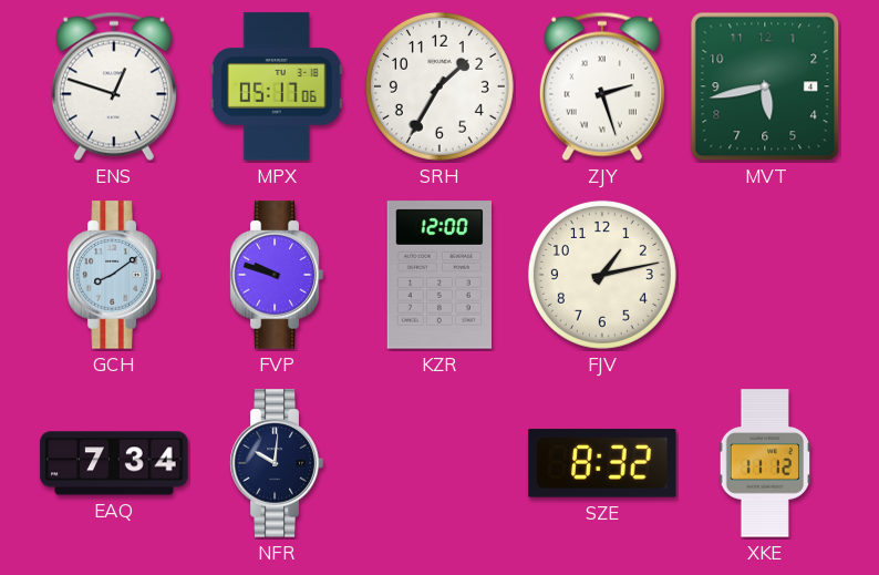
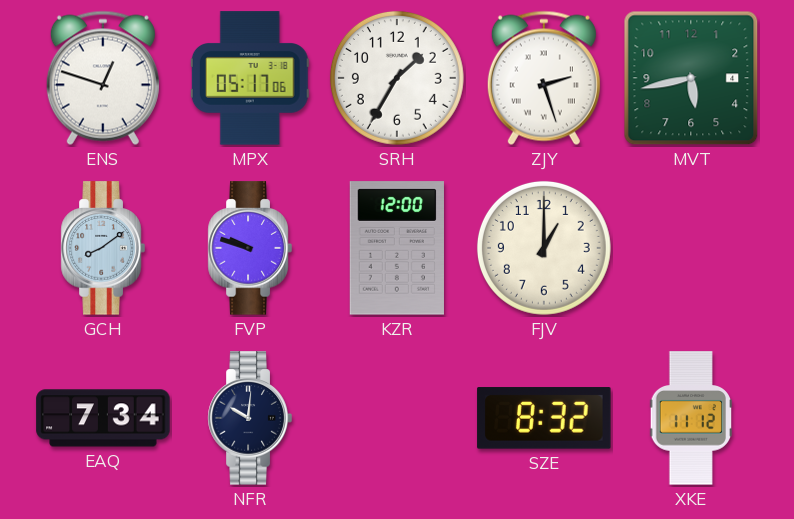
FJV: 1:13 -> 1:00
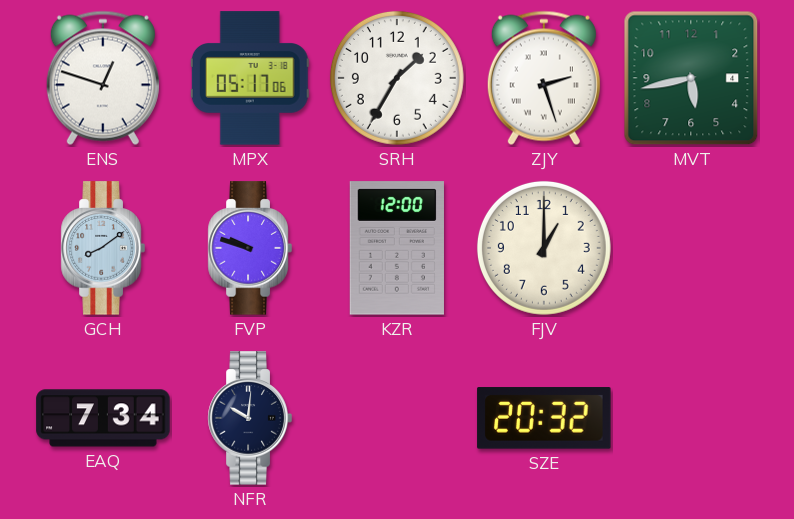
SZE: 8:32 -> 20:32
XKE: 11:12 -> none
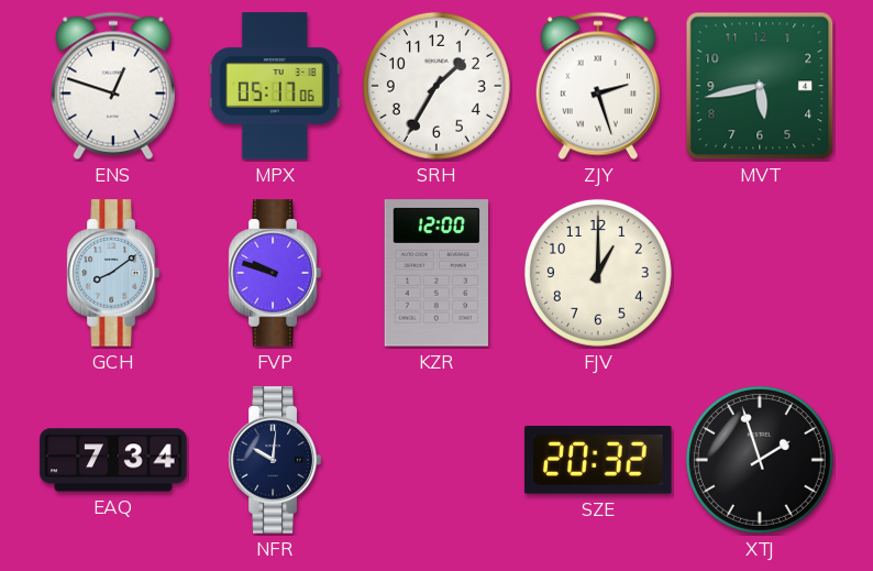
XTJ: none -> 1:57
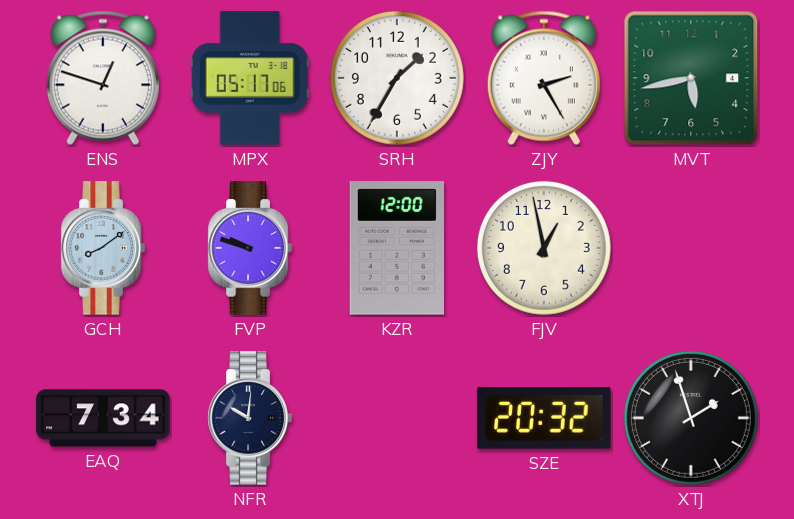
ZJY: 2:27 -> 2:25
FJV: 1:00 -> 12:58
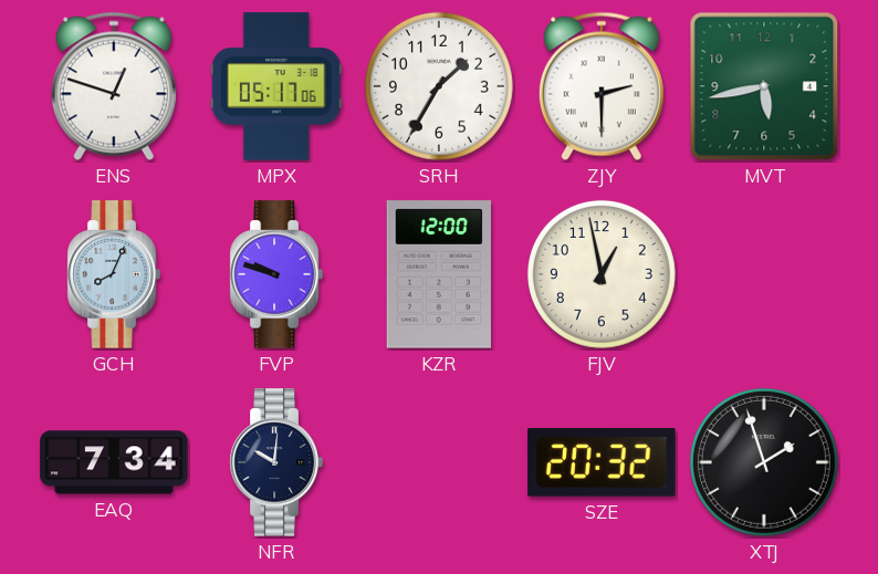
ZJY: 2:25 -> 2:30
GCH: 8:09 -> 8:04
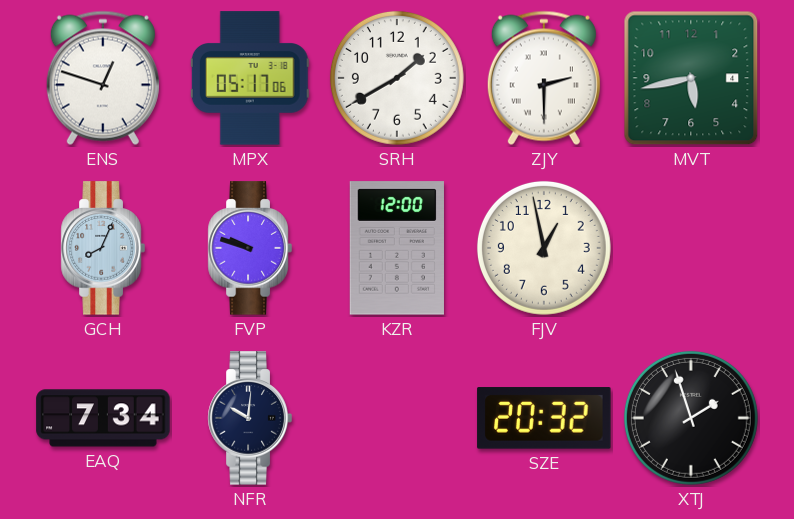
SRH: 1:35 -> 1:40
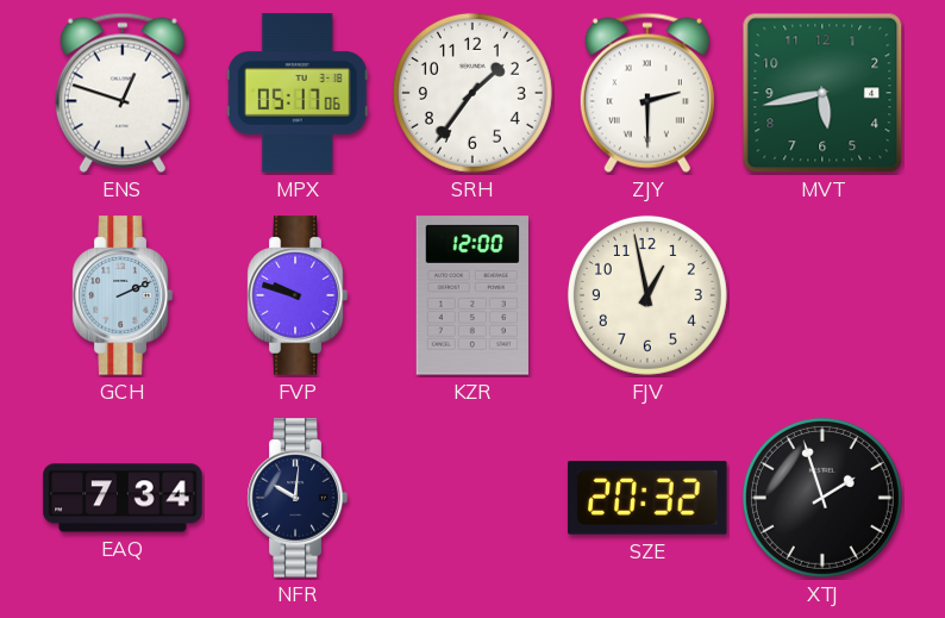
SRH: 1:40 -> 1:36
GCH: 8:04 -> 2:11
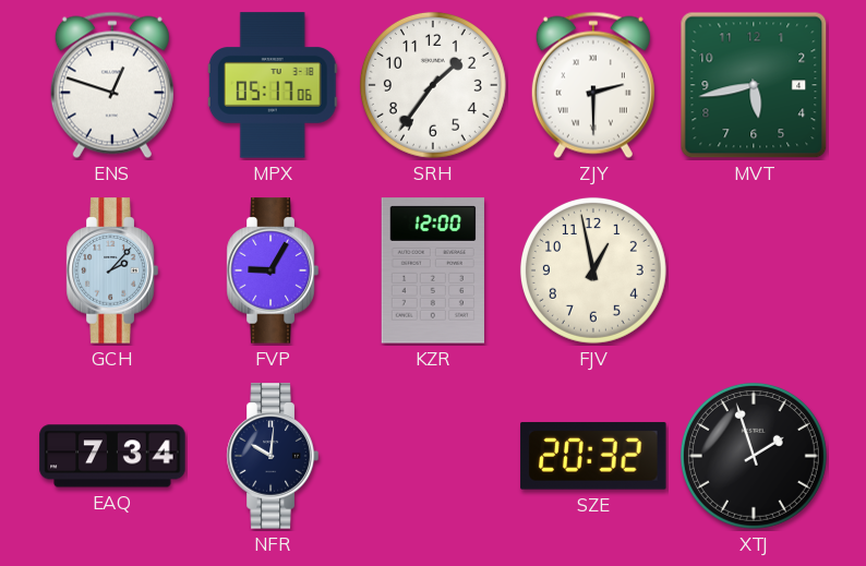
GCH: 2:11 -> 2:07
FVP: 9:48 -> 9:05
